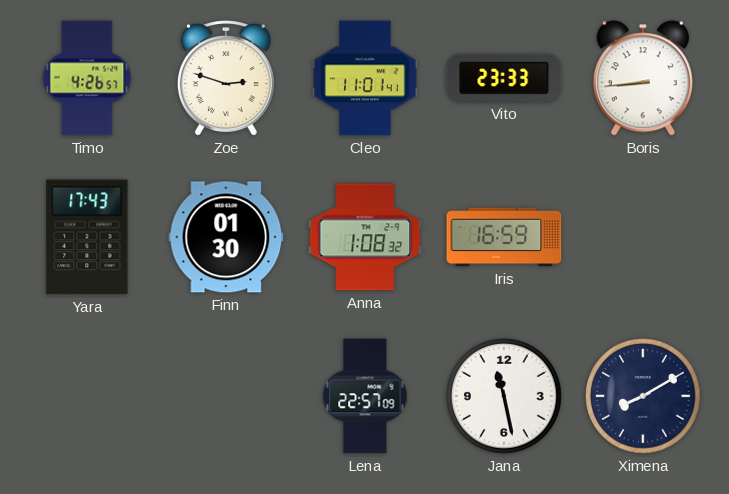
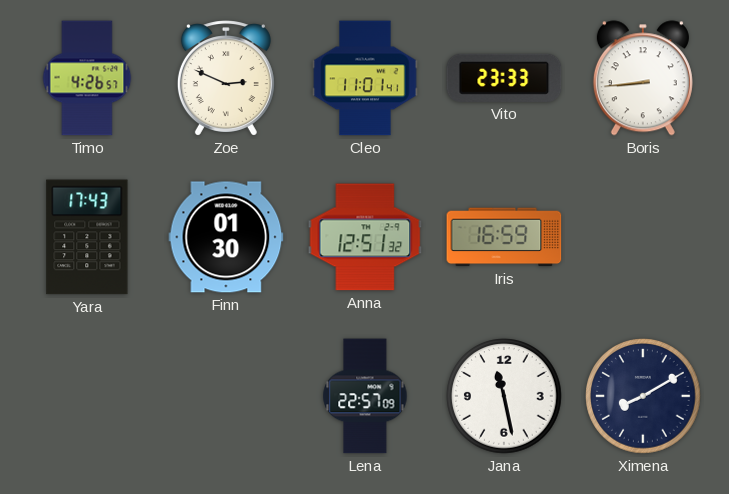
Zoe: 2:48 -> 2:49
Anna: 1:08 -> 12:51
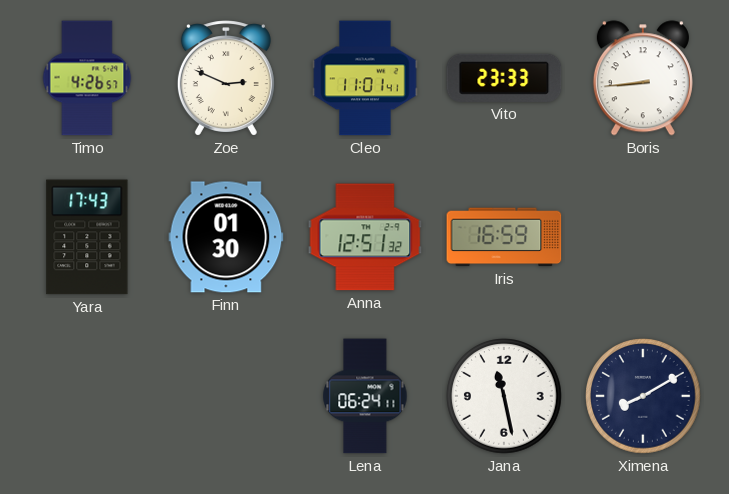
Lena: 22:57 -> 06:24
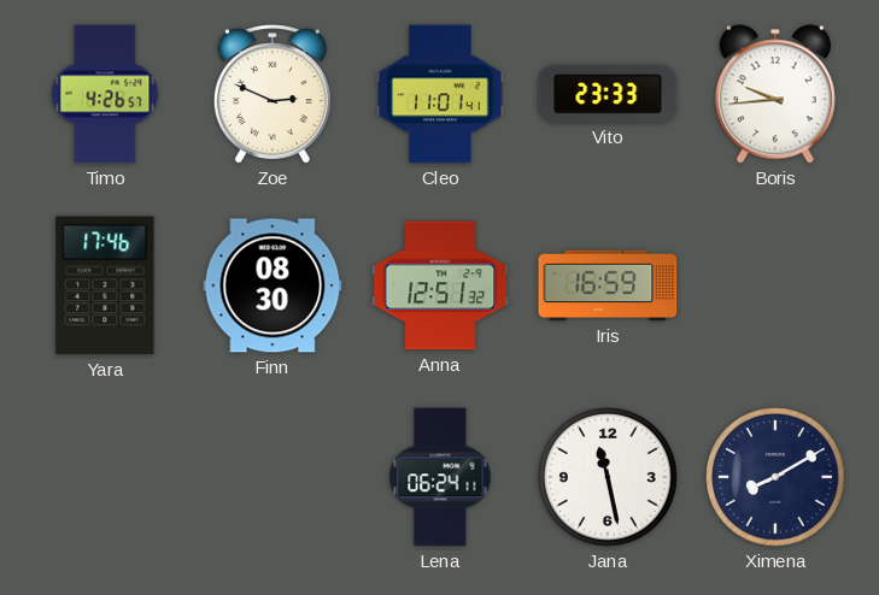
Boris: 8:44 -> 9:44
Yara: 17:43 -> 17:46
Finn: 01:30 -> 08:30
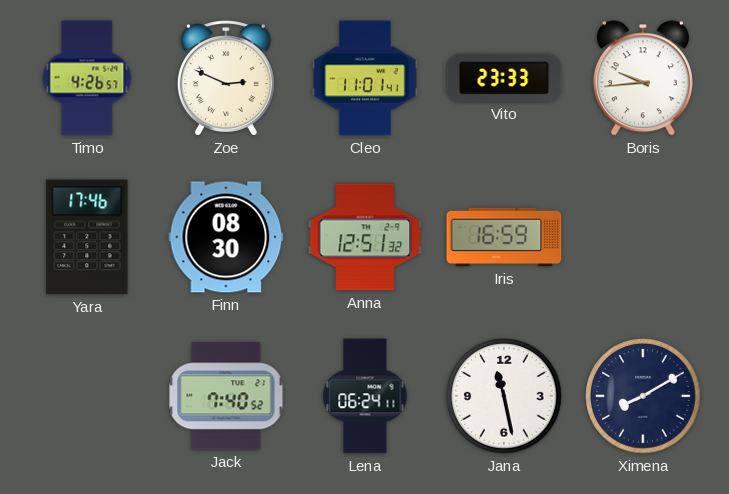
Jack: none -> 7:40
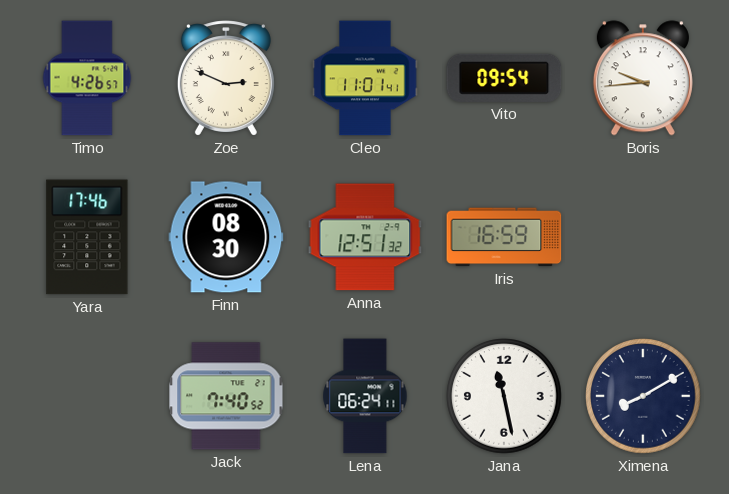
Vito: 23:33 -> 09:54
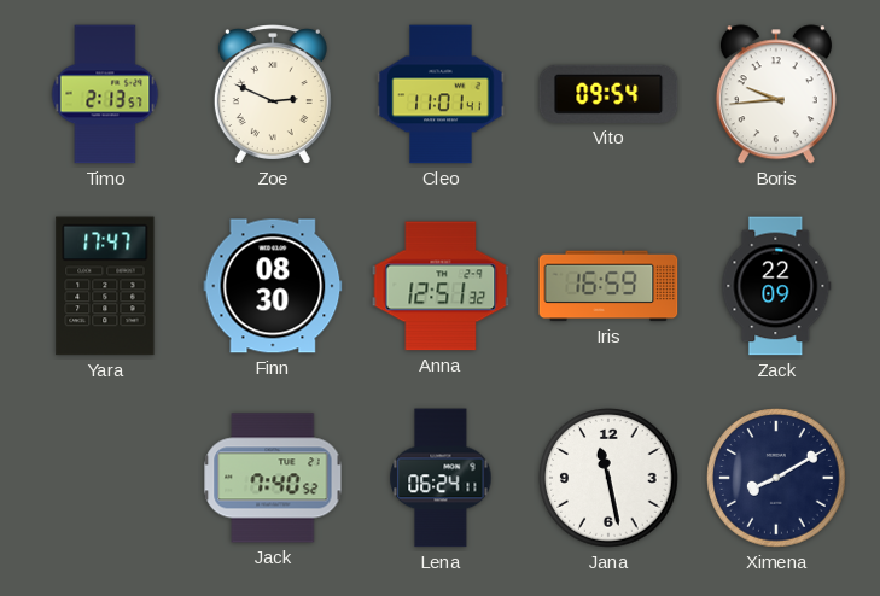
Timo: 4:26 -> 2:13
Yara: 17:46 -> 17:47
Zack: none -> 22:09
